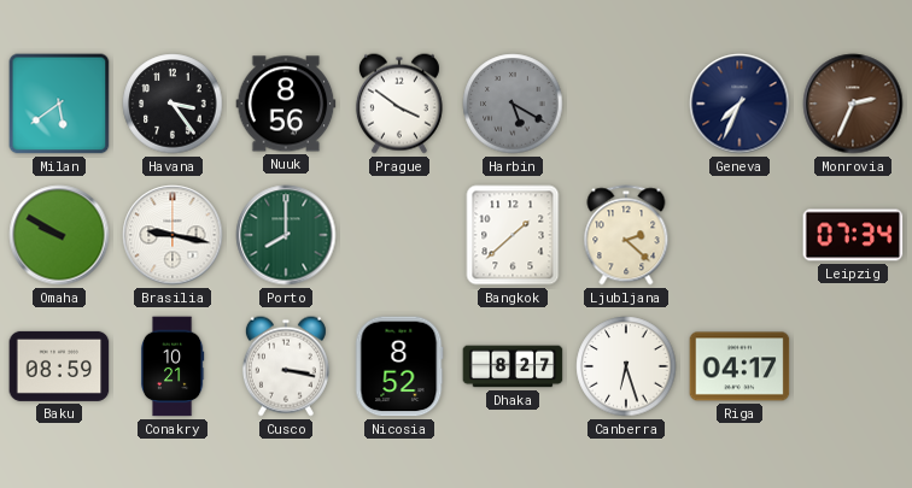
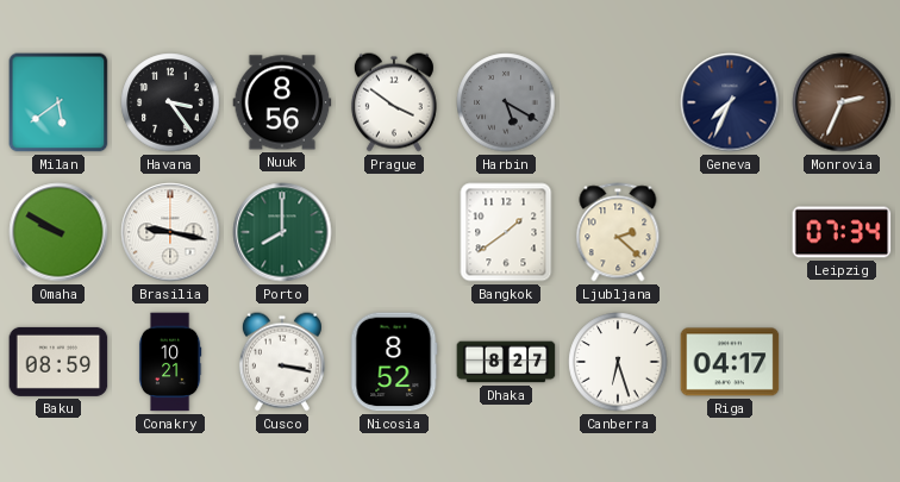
Bangkok: 1:38 -> 1:39
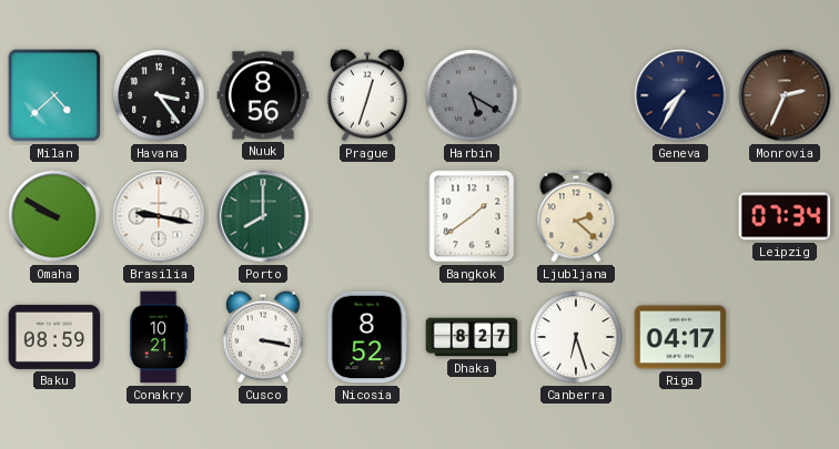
Milan: 5:39 -> 4:38
Prague: 3:51 -> 12:33
Geneva: 7:34 -> 7:35
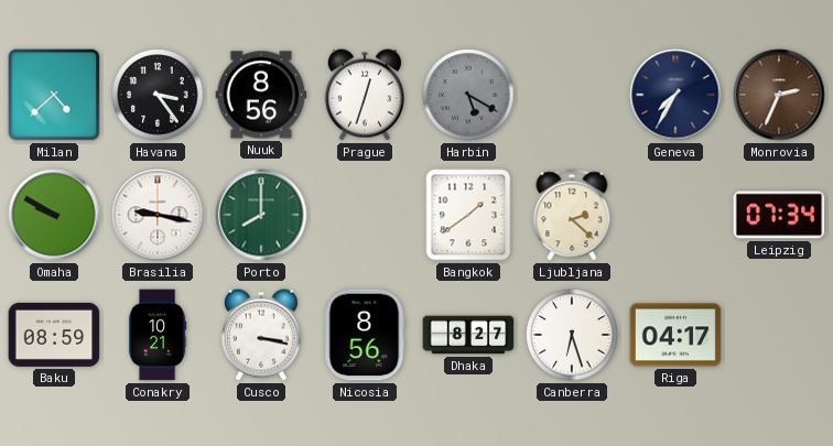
Nicosia: 8:52 -> 8:56
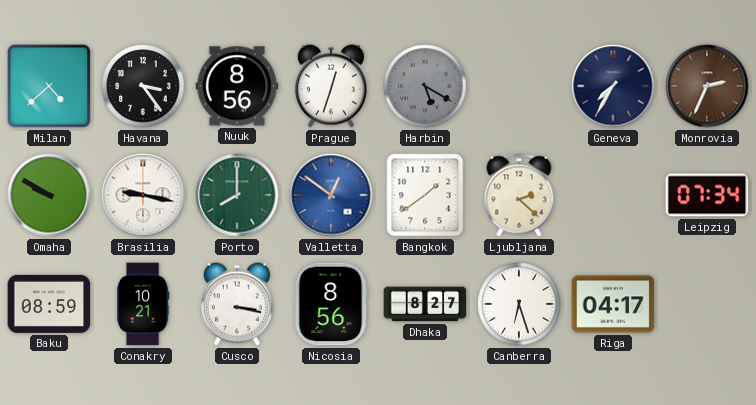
Valletta: none -> 12:51
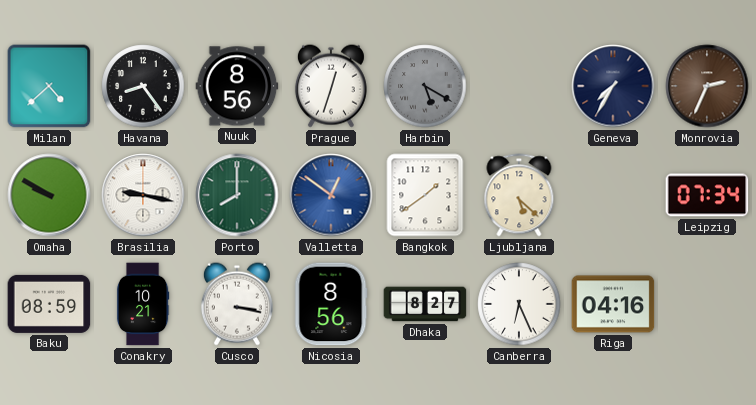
Havana: 3:24 -> 8:24
Ljubljana: 2:22 -> 5:22
Canberra: 6:27 -> 6:26
Riga: 04:17 -> 04:16
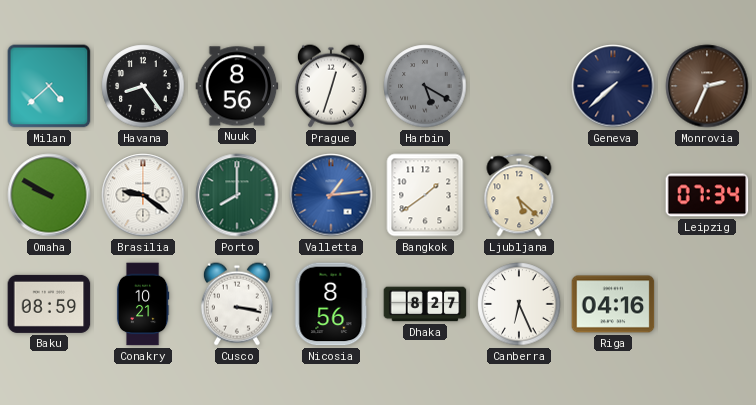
Geneva: 7:35 -> 7:38
Brasilia: 9:17 -> 9:21
Valletta: 12:51 -> 1:14
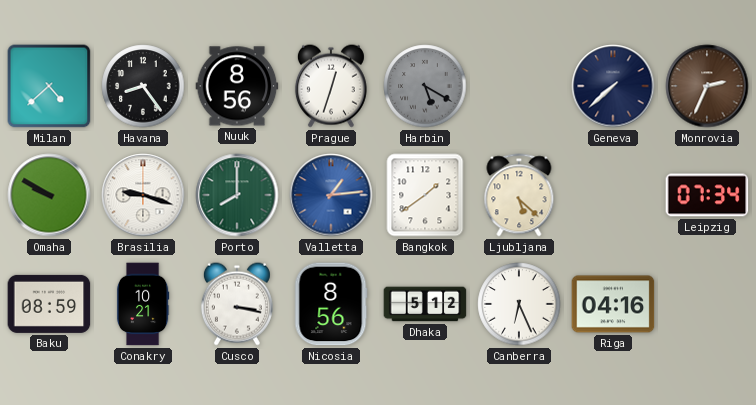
Brasilia: 9:21 -> 9:18
Dhaka: 8:27 -> 5:12
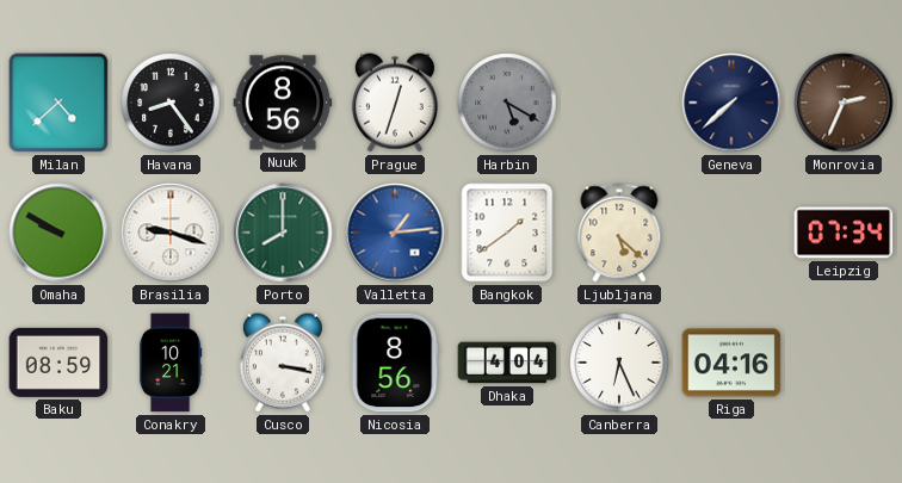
Dhaka: 5:12 -> 4:04
